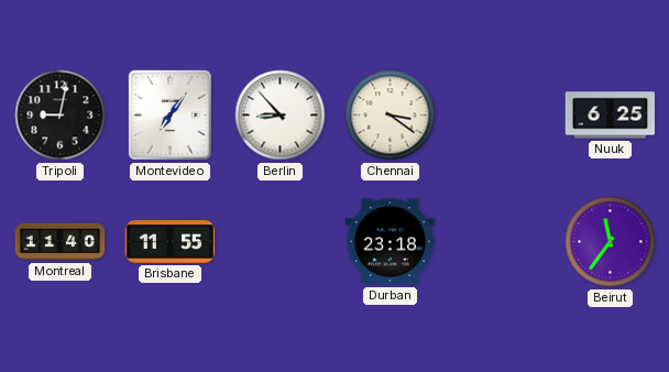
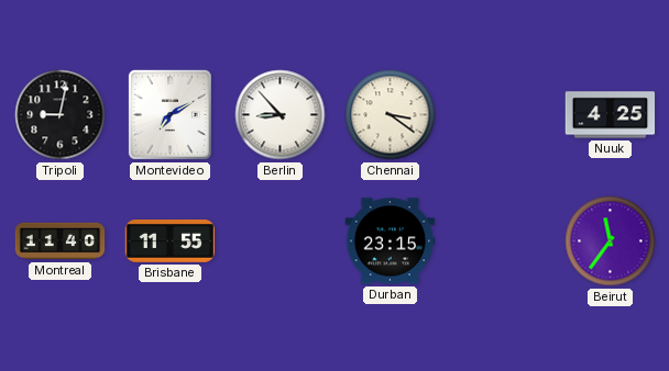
Montevideo: 7:06 -> 7:10
Nuuk: 6:25 -> 4:25
Durban: 23:18 -> 23:15
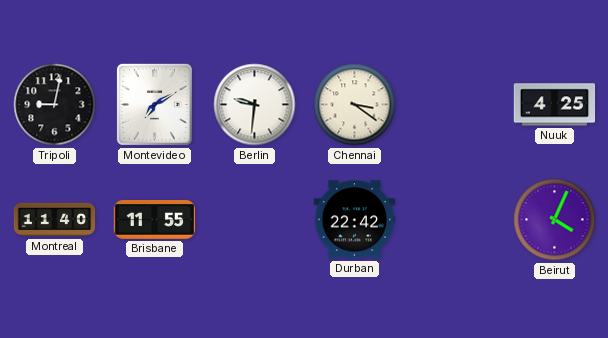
Berlin: 8:53 -> 9:31
Durban: 23:15 -> 22:42
Beirut: 11:36 -> 4:04
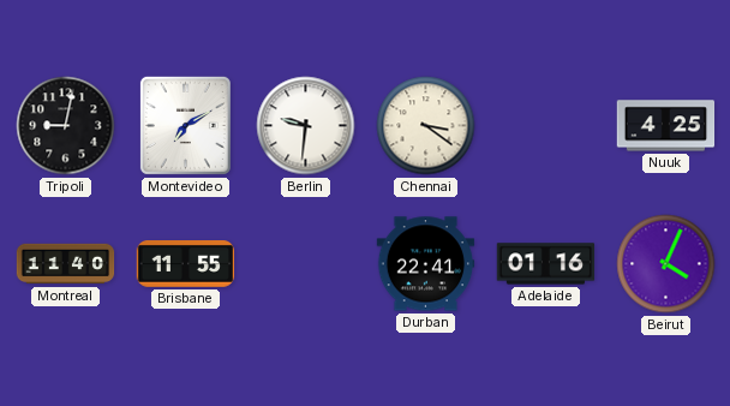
Durban: 22:42 -> 22:41
Adelaide: none -> 01:16
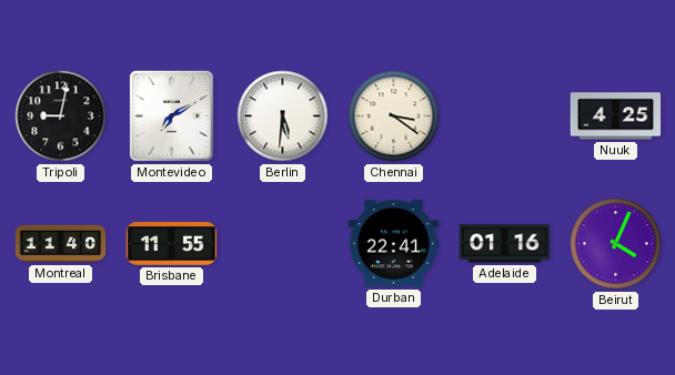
Berlin: 9:31 -> 5:31
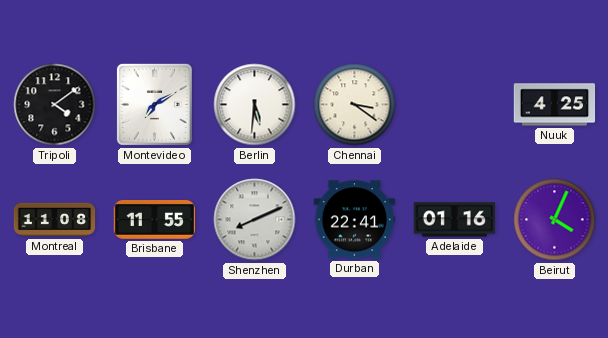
Tripoli: 9:02 -> 4:09
Montreal: 11:40 -> 11:08
Shenzhen: none -> 8:11
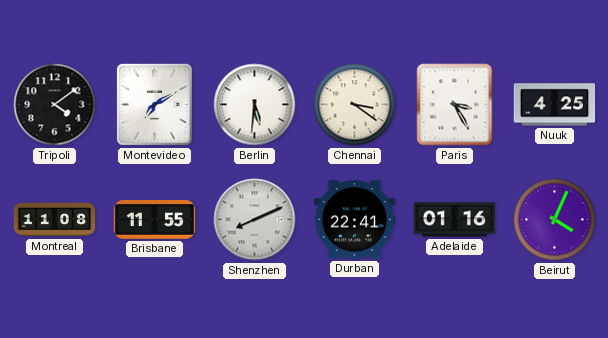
Paris: none -> 3:25
